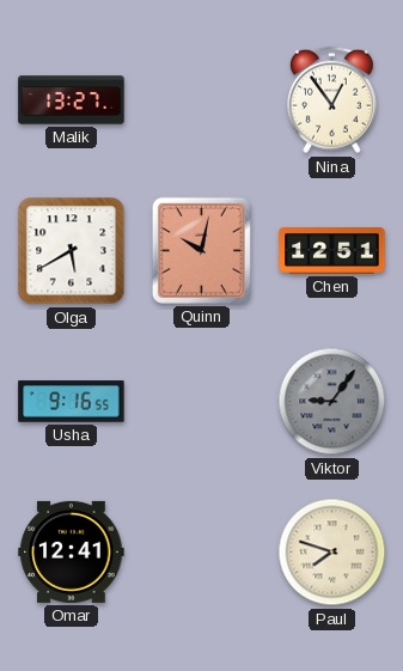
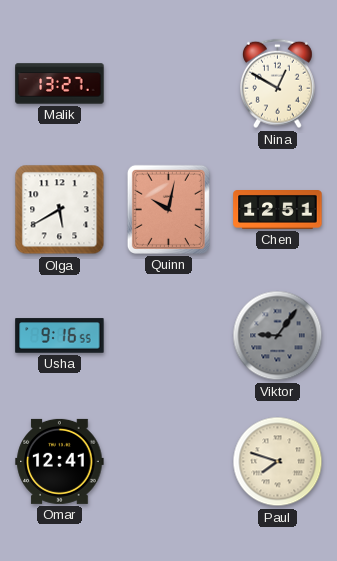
Nina: 12:54 -> 12:50
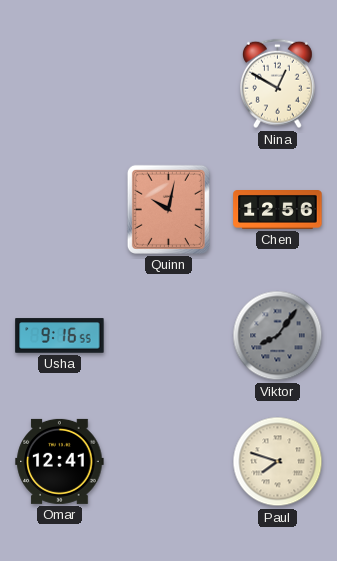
Malik: 13:27 -> none
Olga: 5:40 -> none
Chen: 12:51 -> 12:56
Viktor: 9:06 -> 8:06
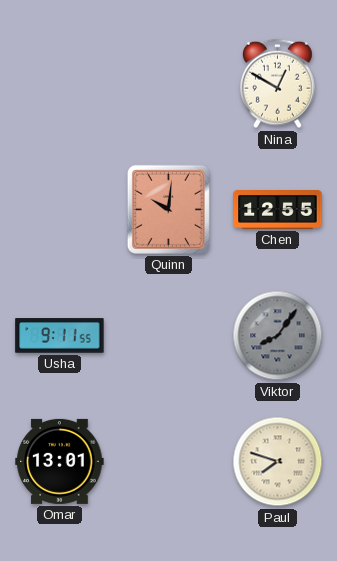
Quinn: 10:02 -> 10:01
Chen: 12:56 -> 12:55
Usha: 9:16 -> 9:11
Omar: 12:41 -> 13:01
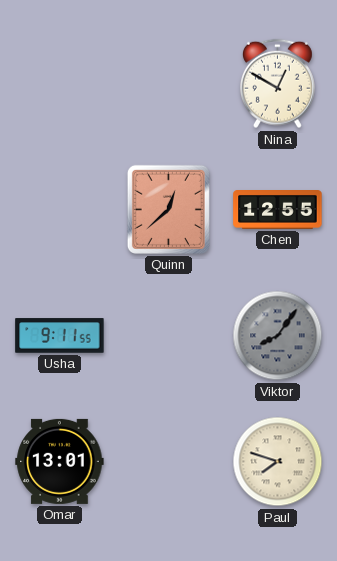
Quinn: 10:01 -> 12:38
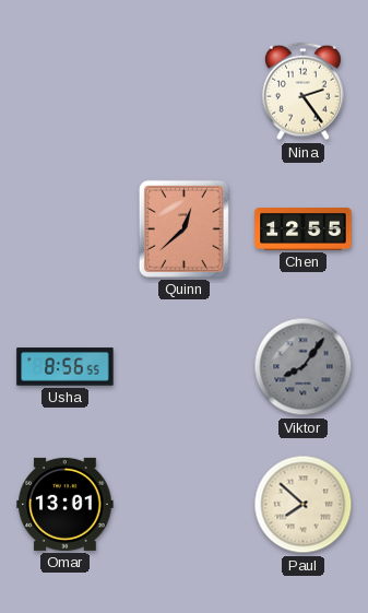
Nina: 12:50 -> 2:24
Usha: 9:11 -> 8:56
Paul: 7:48 -> 7:52
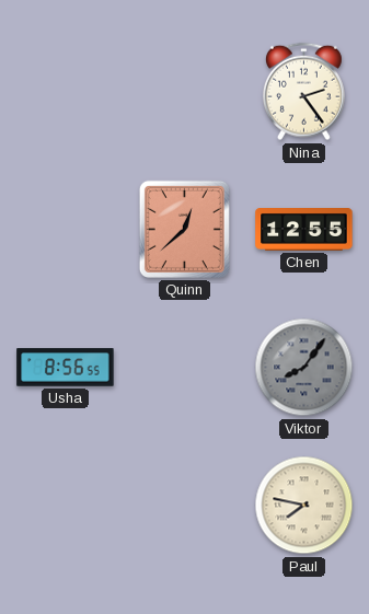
Omar: 13:01 -> none
Paul: 7:52 -> 7:47
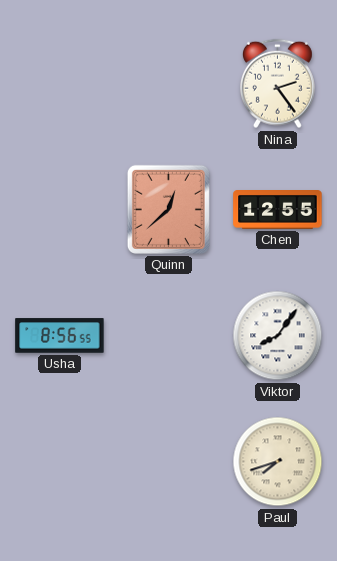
Viktor dial: grey -> white
Paul: 7:47 -> 7:42
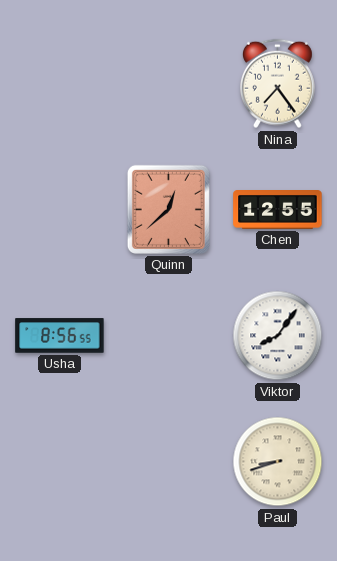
Nina: 2:24 -> 7:24
Paul: 7:42 -> 8:42
